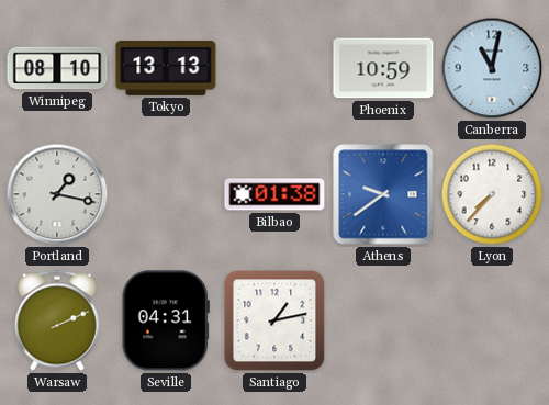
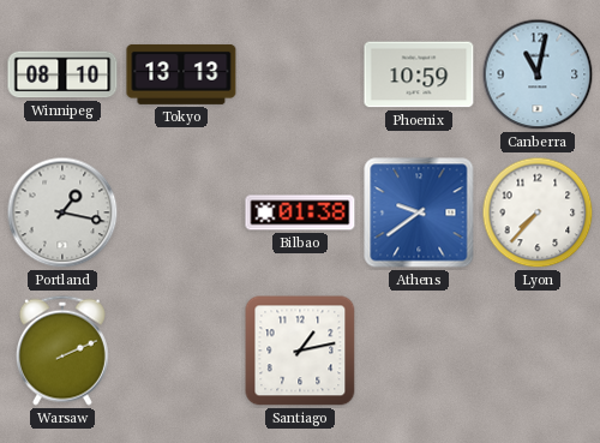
Seville: 04:31 -> none
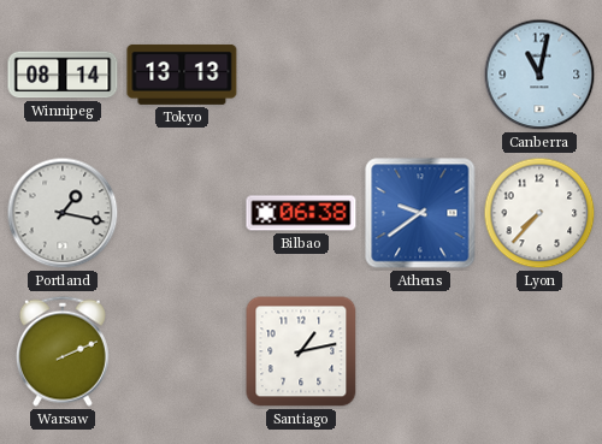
Winnipeg: 08:10 -> 08:14
Phoenix: 10:59 -> none
Bilbao: 01:38 -> 06:38
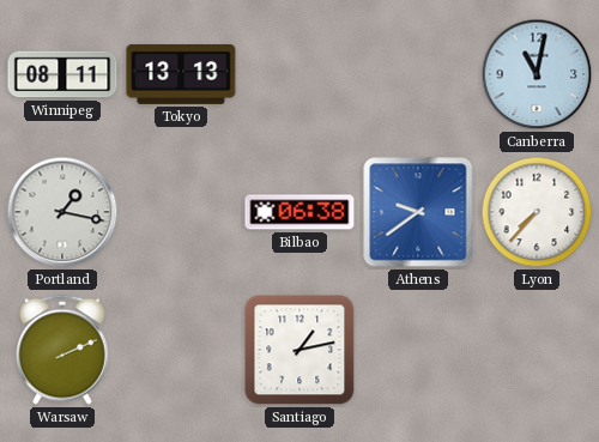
Winnipeg: 08:14 -> 08:11
